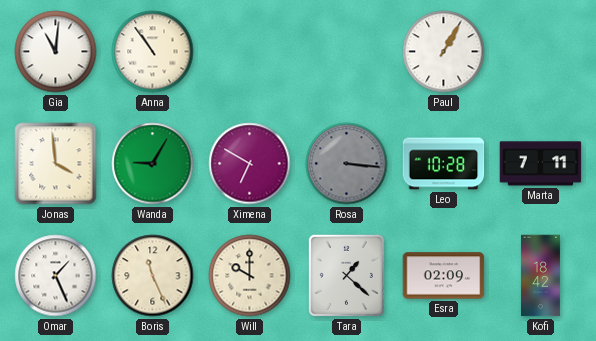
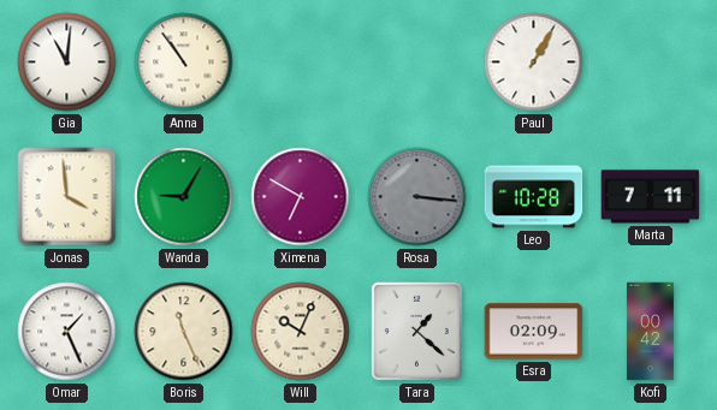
Will: 10:00 -> 10:04
Kofi: 18:42 -> 00:42
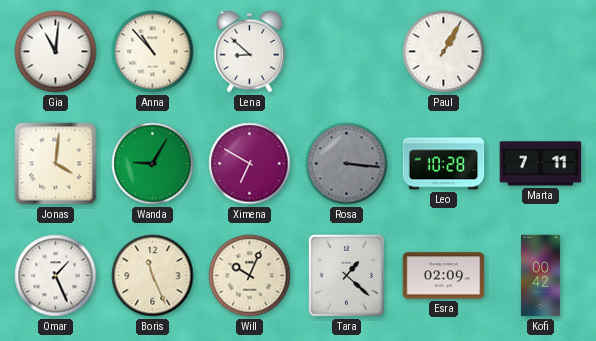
Anna: 10:54 -> 10:53
Lena: none -> 8:52
Jonas: 3:59 -> 4:01
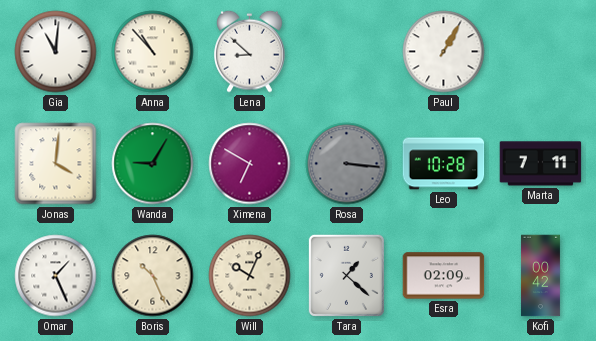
Boris: 11:26 -> 10:26
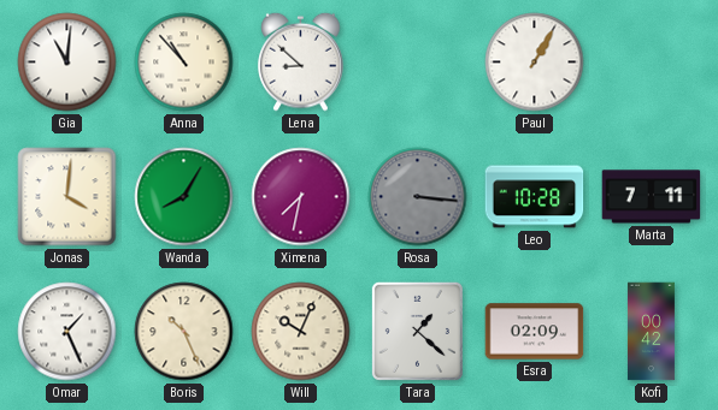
Wanda: 9:05 -> 8:05
Ximena: 6:50 -> 7:32
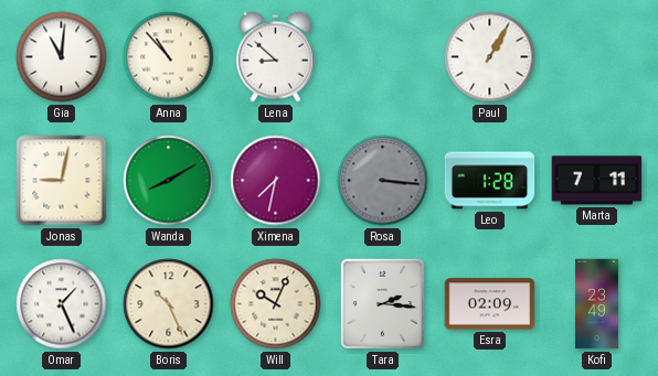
Jonas: 4:01 -> 9:02
Wanda: 8:05 -> 8:10
Leo: 10:28 -> 1:28
Tara: 1:22 -> 2:16
Kofi: 00:42 -> 23:49
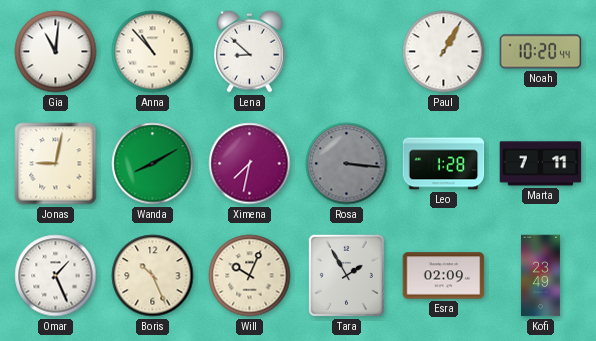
Noah: none -> 10:20
Tara: 2:16 -> 1:55
